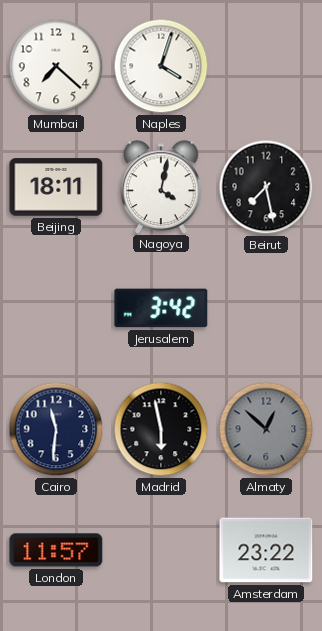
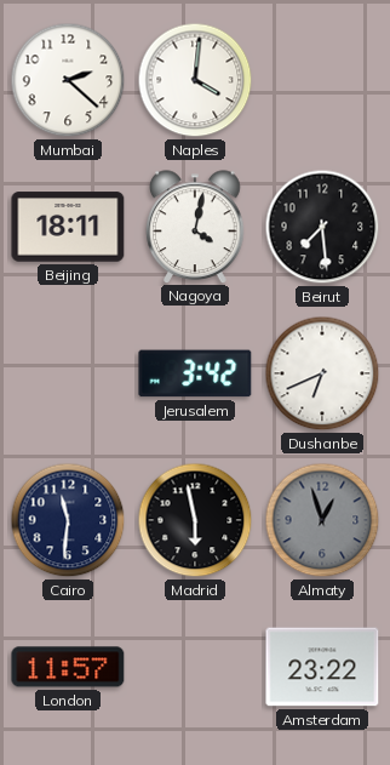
Mumbai: 7:22 -> 2:22
Naples: 4:03 -> 4:01
Beirut: 7:28 -> 7:29
Dushanbe: none -> 6:41
Almaty: 12:52 -> 12:57
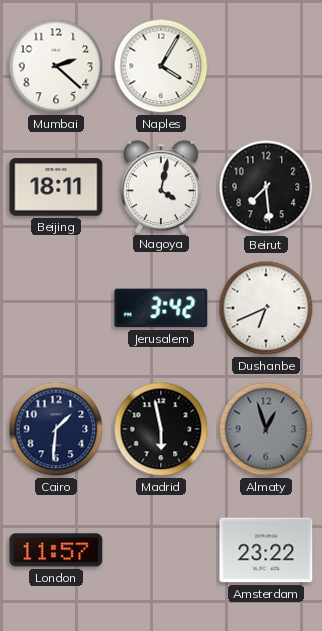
Naples: 4:01 -> 4:05
Cairo: 11:31 -> 1:31
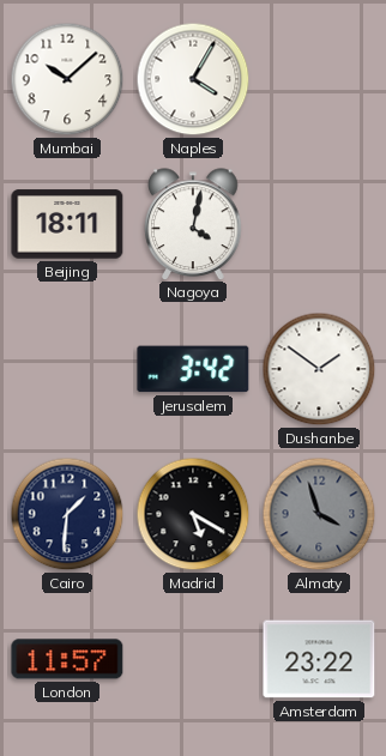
Mumbai: 2:22 -> 10:08
Beirut: 7:29 -> none
Dushanbe: 6:41 -> 1:51
Madrid: 5:58 -> 5:20
Almaty: 12:57 -> 3:57
